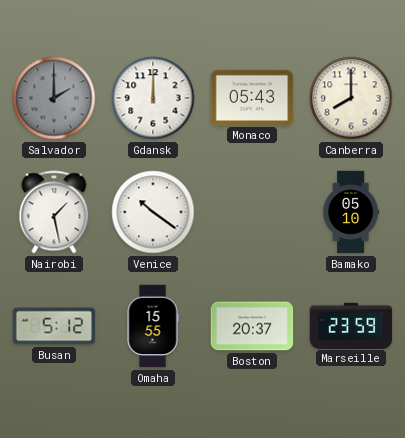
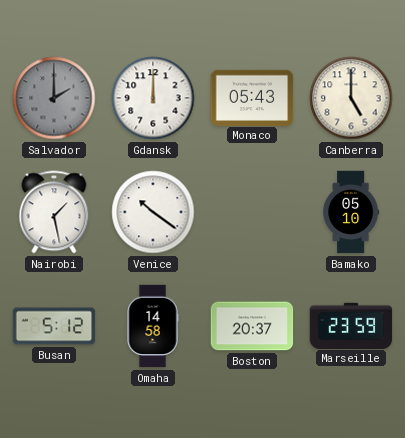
Canberra: 8:00 -> 5:00
Omaha: 15:55 -> 14:58
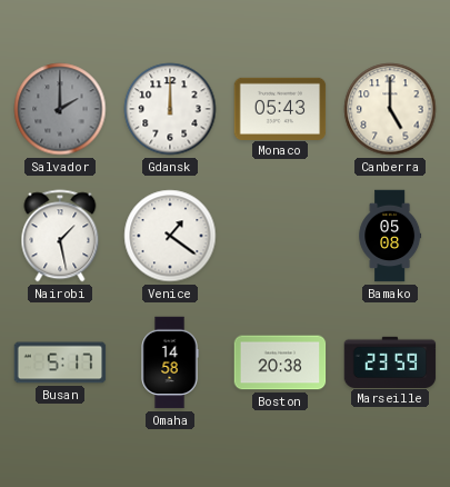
Venice: 10:21 -> 1:21
Bamako: 05:10 -> 05:08
Busan: 5:12 -> 5:17
Boston: 20:37 -> 20:38
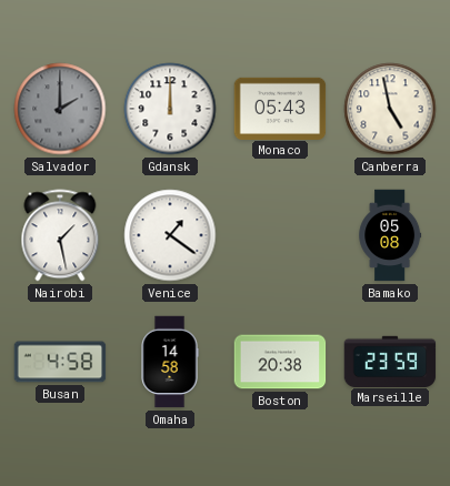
Canberra: 5:00 -> 4:58
Busan: 5:17 -> 4:58
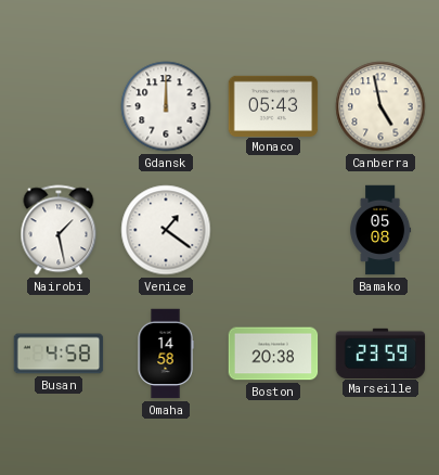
Salvador: 2:00 -> none
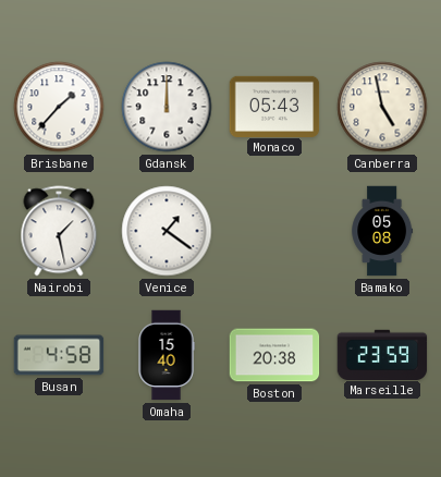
Brisbane: none -> 1:37
Omaha: 14:58 -> 15:40
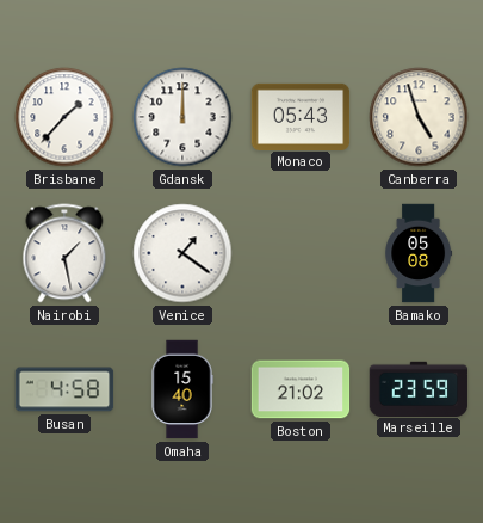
Canberra: 4:58 -> 4:57
Boston: 20:38 -> 21:02
